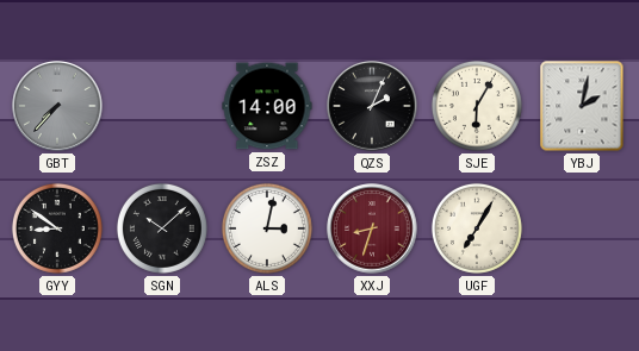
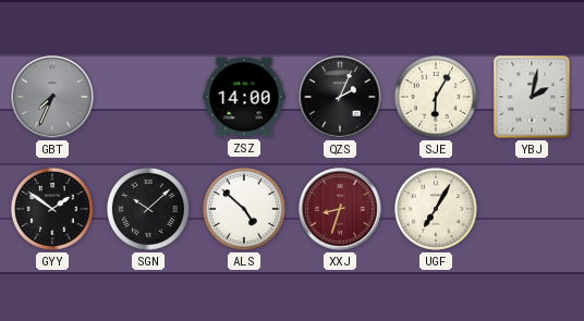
GBT: 7:37 -> 7:34
GYY: 8:51 -> 1:51
ALS: 3:02 -> 4:52
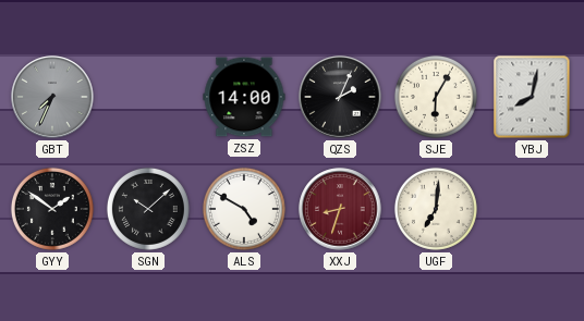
YBJ: 2:02 -> 8:02
ALS: 4:52 -> 4:50
UGF: 7:05 -> 7:01
